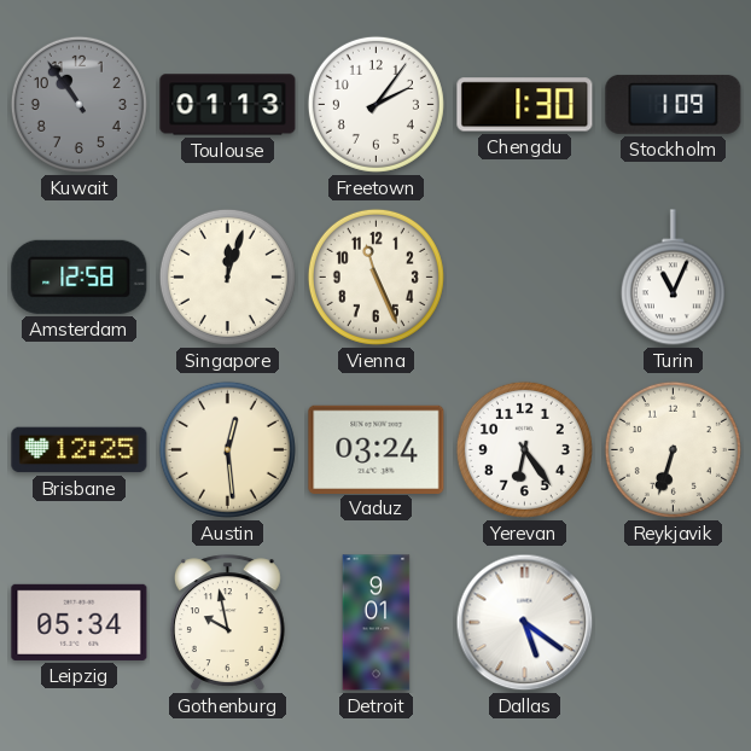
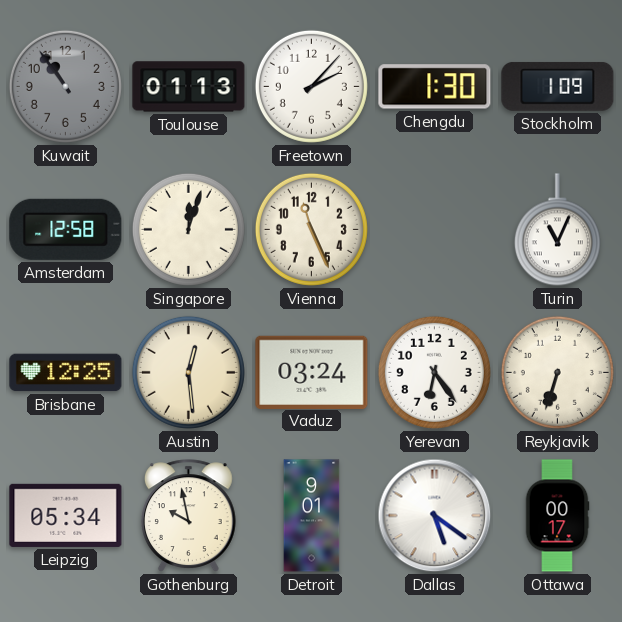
Freetown: 2:06 -> 2:07
Ottawa: none -> 00:17
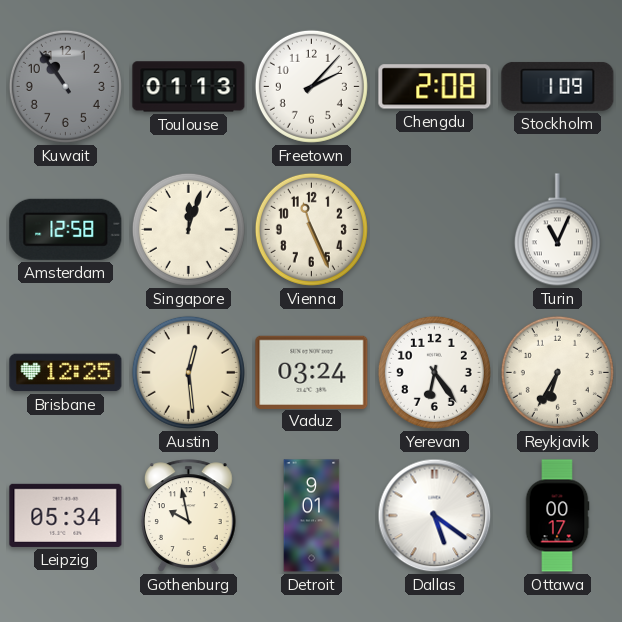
Chengdu: 1:30 -> 2:08
Reykjavik: 6:33 -> 6:35
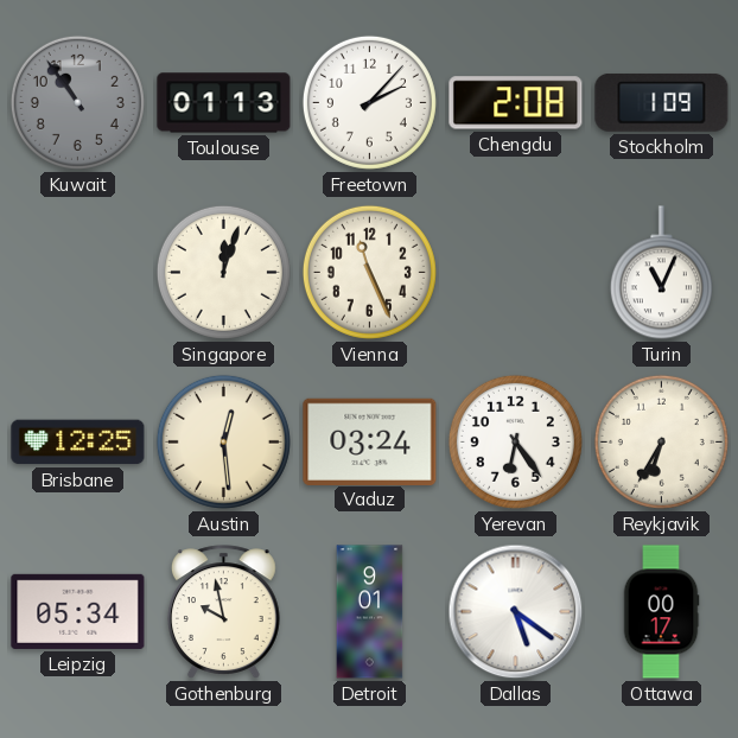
Amsterdam: 12:58 -> none
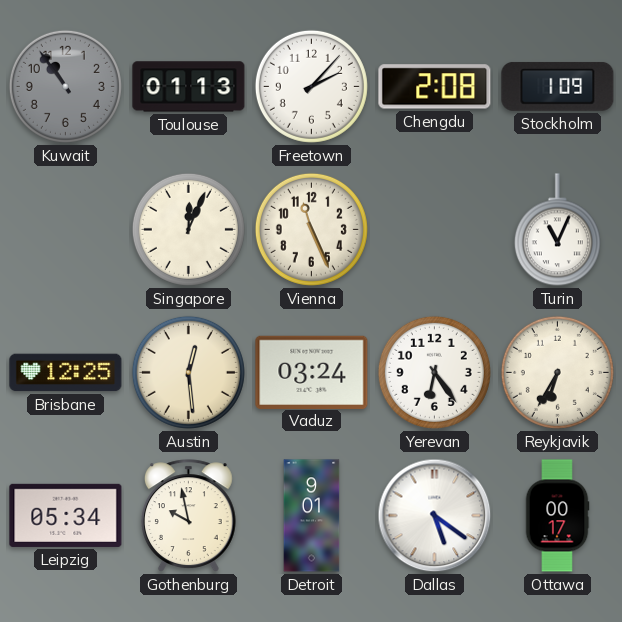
Singapore: 12:03 -> 12:04
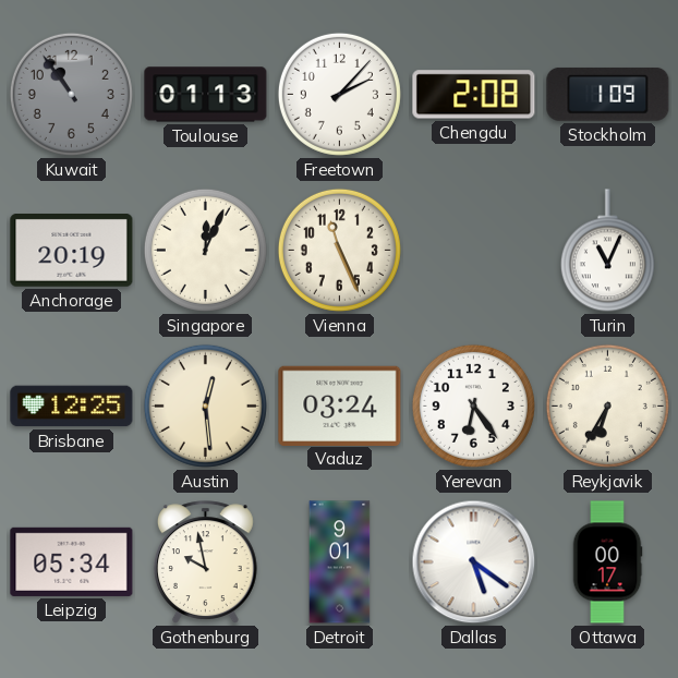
Anchorage: none -> 20:19
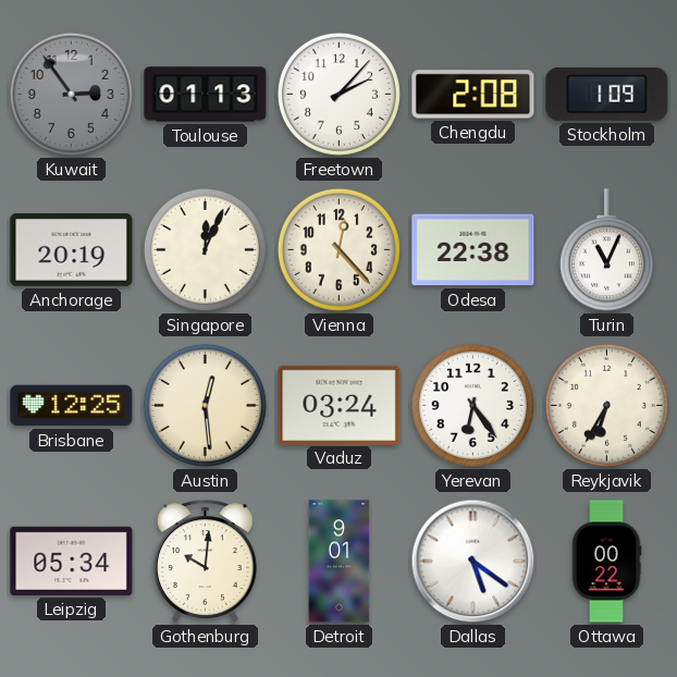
Kuwait: 10:54 -> 2:54
Vienna: 11:26 -> 12:23
Odesa: none -> 22:38
Gothenburg: 9:58 -> 10:01
Ottawa: 00:17 -> 00:22
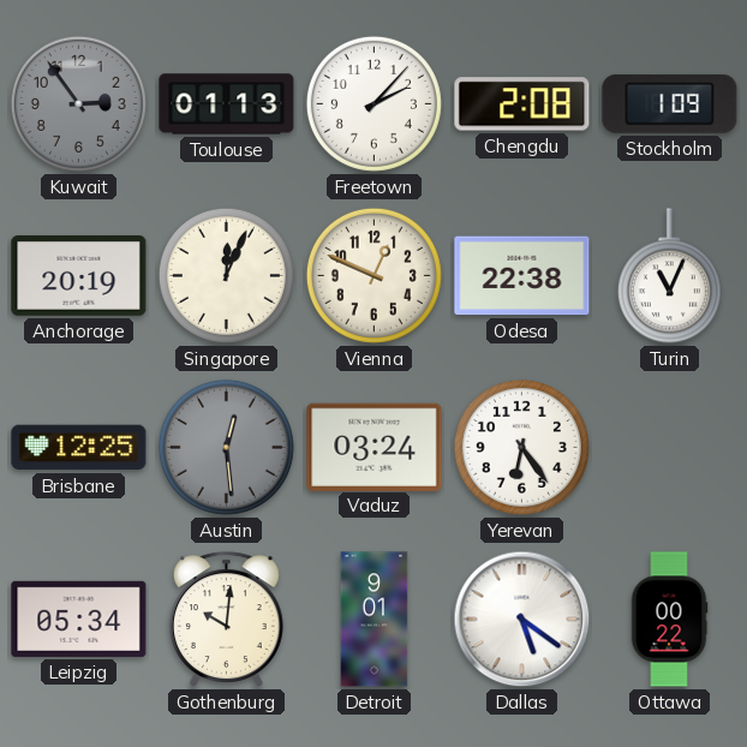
Vienna: 12:23 -> 12:49
Austin dial: cream -> grey
Reykjavik: 6:35 -> none
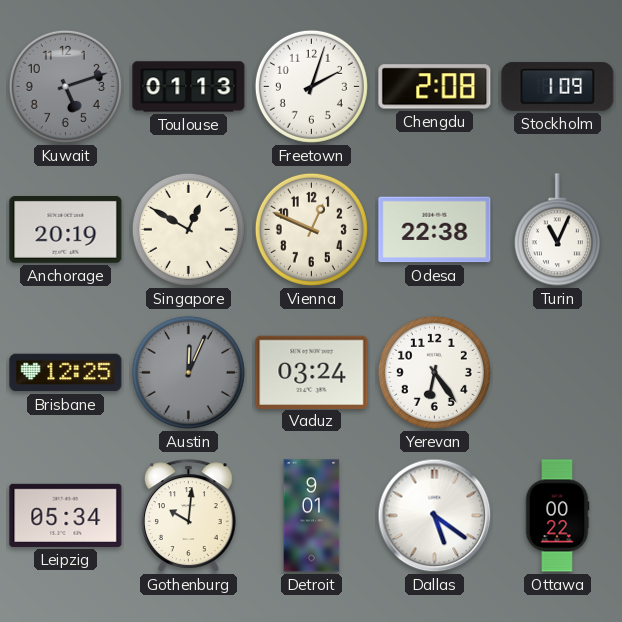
Kuwait: 2:54 -> 5:12
Freetown: 2:07 -> 2:03
Singapore: 12:04 -> 12:50
Austin: 12:29 -> 12:04
